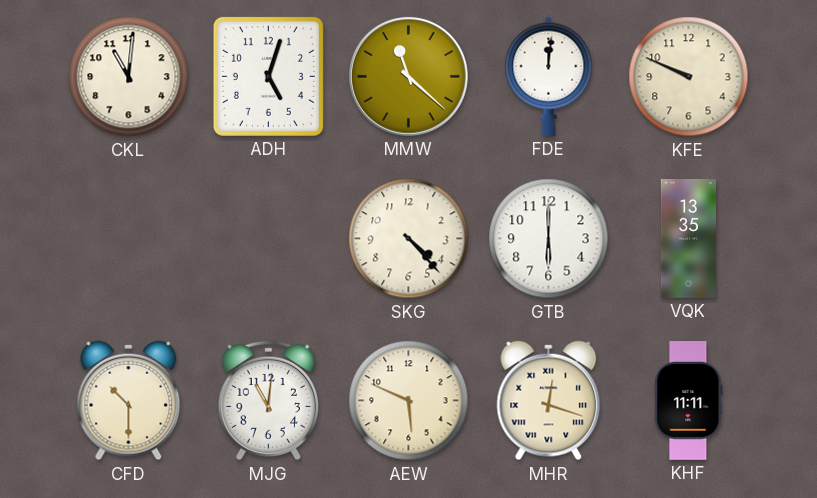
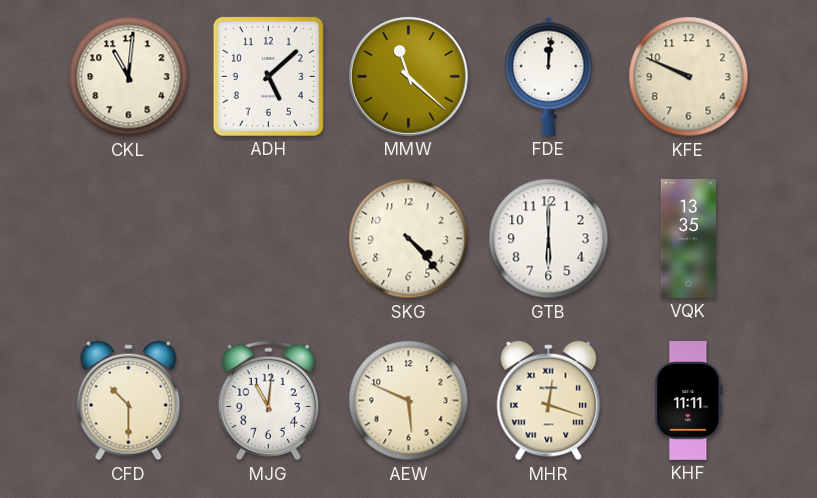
ADH: 5:03 -> 5:08
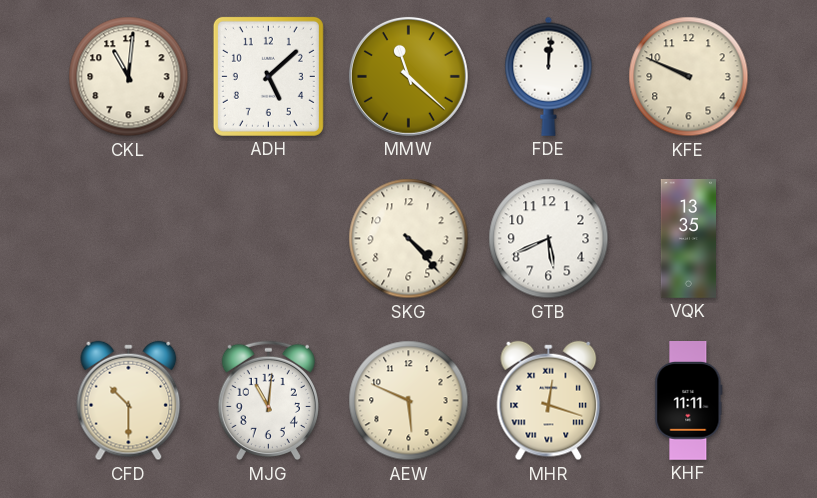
GTB: 6:00 -> 5:41
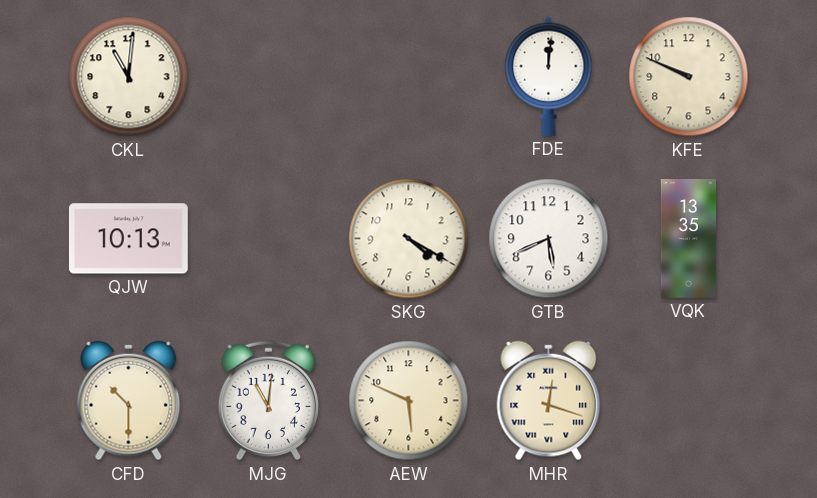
ADH: 5:08 -> none
MMW: 11:22 -> none
QJW: none -> 10:13
SKG: 4:23 -> 4:20
KHF: 11:11 -> none
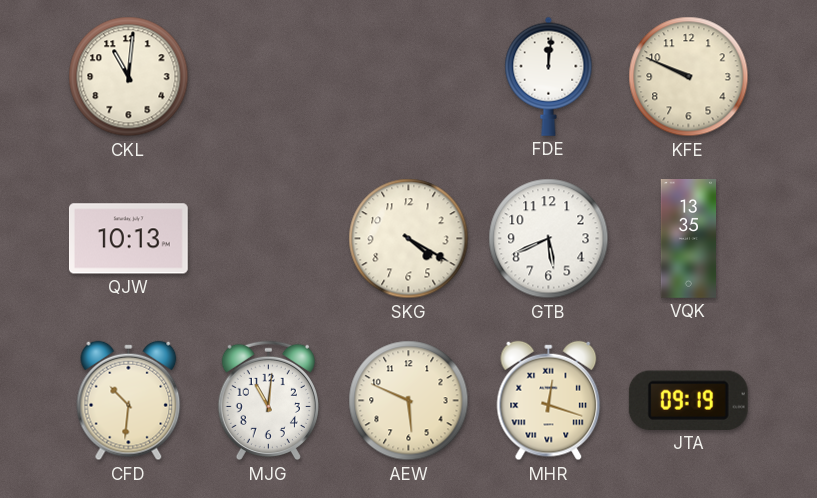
CFD: 10:30 -> 10:31
JTA: none -> 09:19
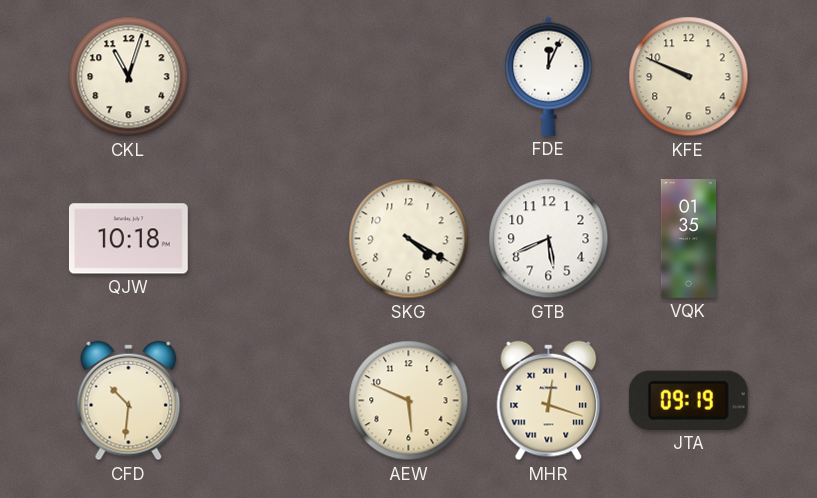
CKL: 11:01 -> 11:03
FDE: 12:01 -> 12:04
QJW: 10:13 -> 10:18
VQK: 13:35 -> 01:35
MJG: 11:01 -> none
